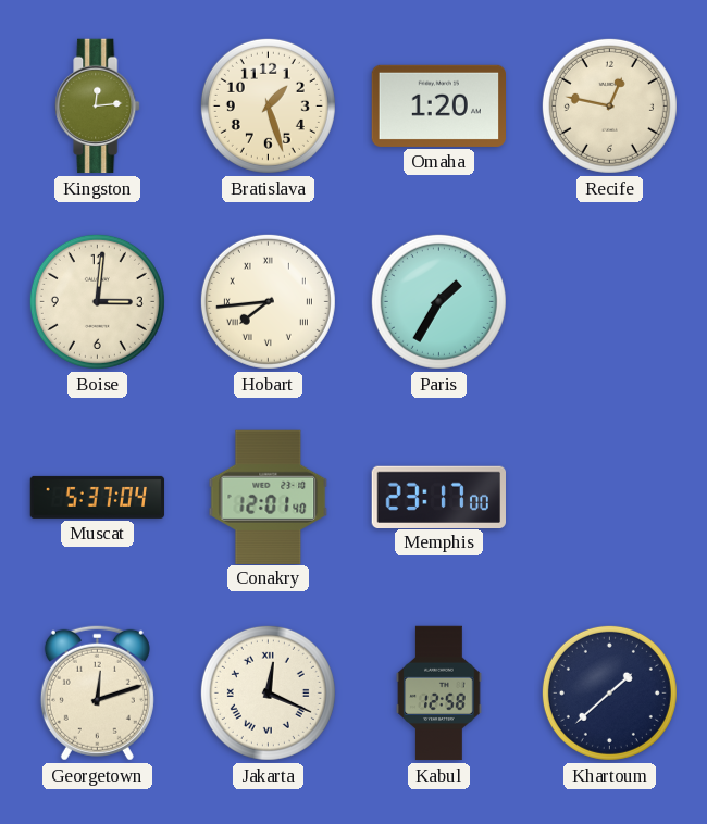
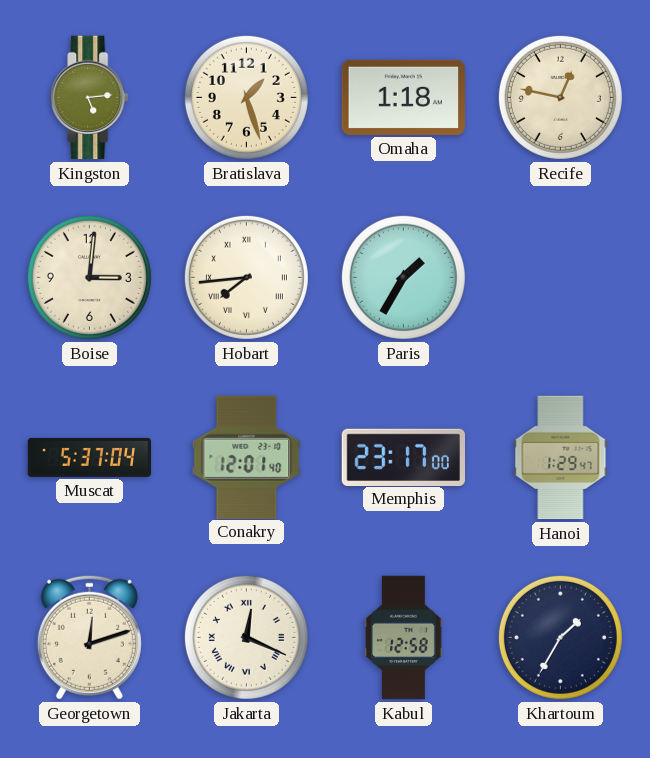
Kingston: 12:14 -> 5:14
Omaha: 1:20 -> 1:18
Hanoi: none -> 1:29
Khartoum: 1:38 -> 1:35
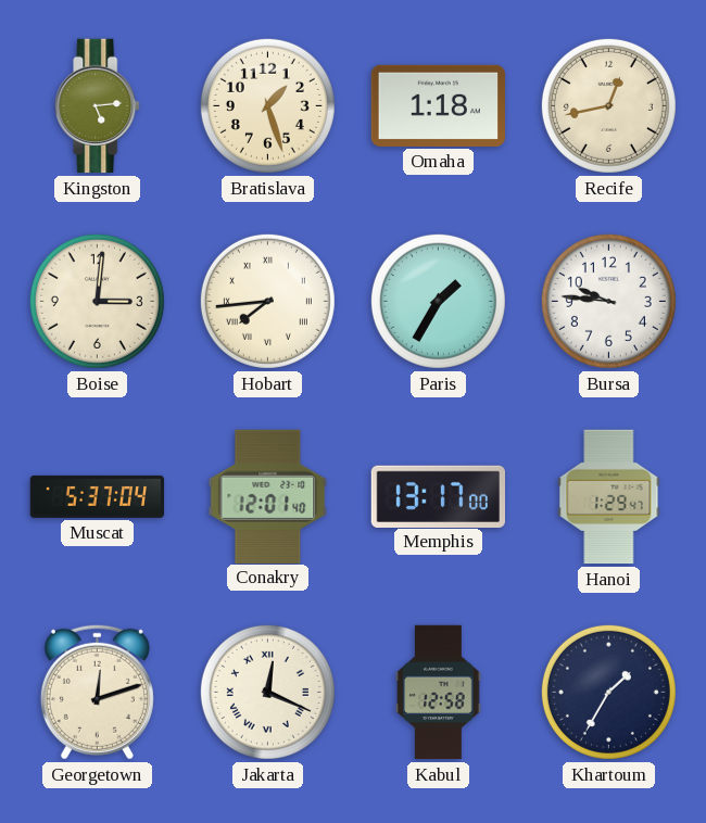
Recife: 12:47 -> 12:43
Bursa: none -> 9:46
Memphis: 23:17 -> 13:17
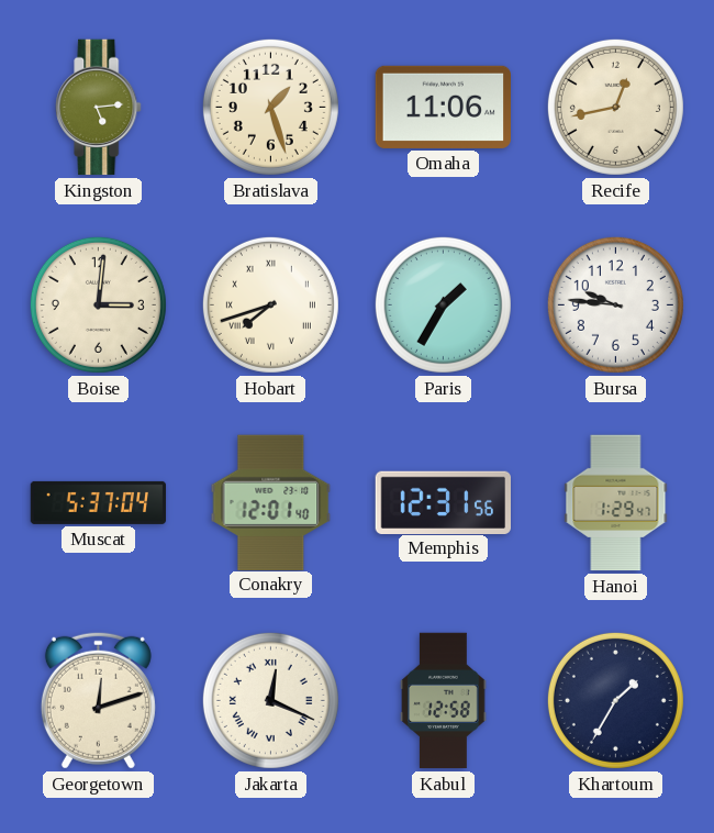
Omaha: 1:18 -> 11:06
Hobart: 7:44 -> 7:42
Memphis: 13:17 -> 12:31
